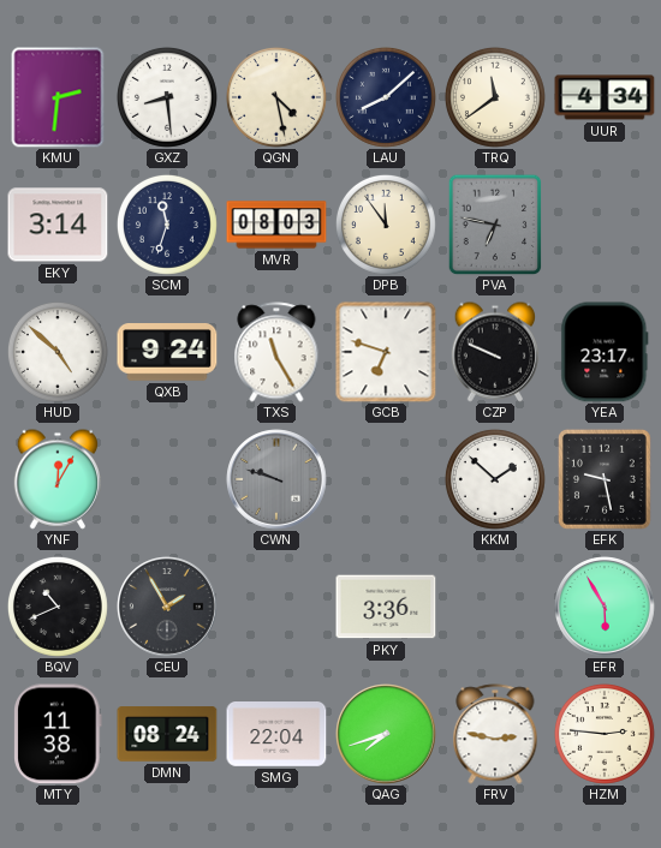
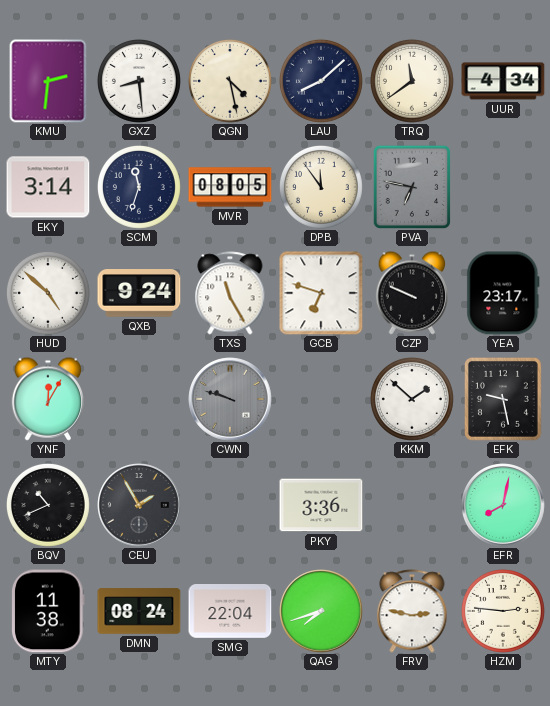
MVR: 08:03 -> 08:05
EFR: 5:55 -> 8:02
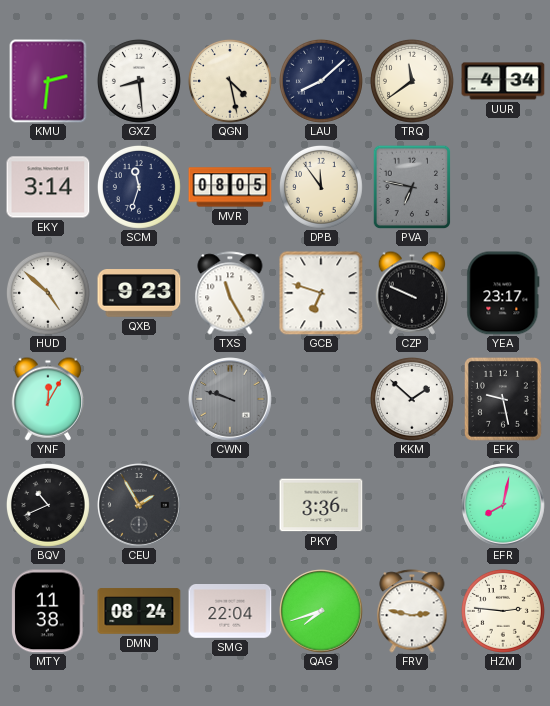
QXB: 9:24 -> 9:23
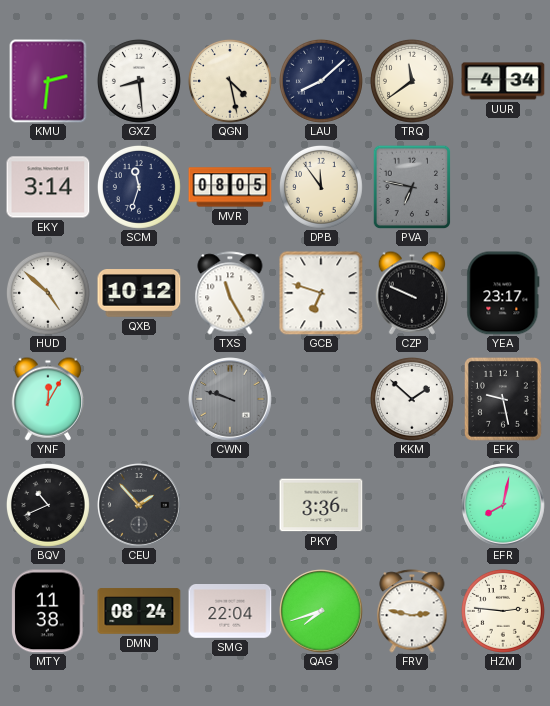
QXB: 9:23 -> 10:12
CEU: 1:55 -> 1:53
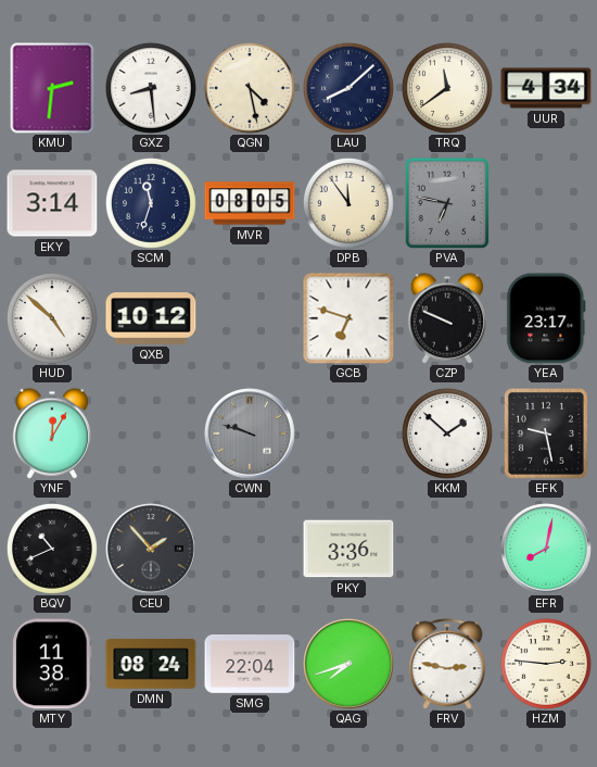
TXS: 11:25 -> none
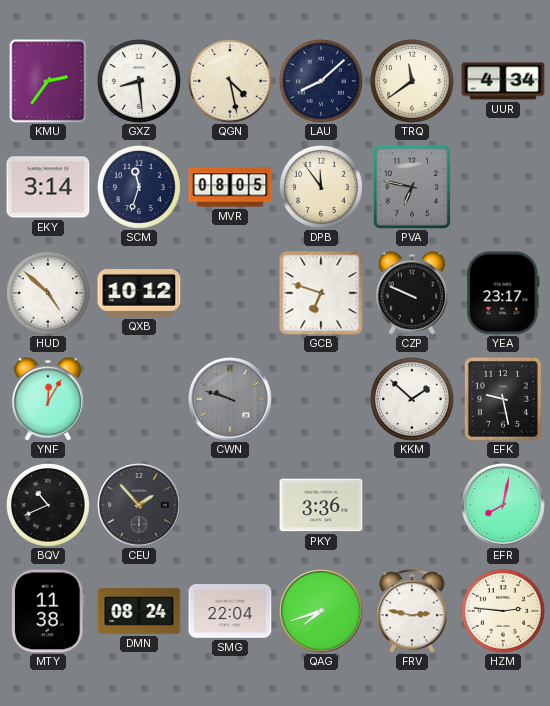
KMU: 2:31 -> 2:36
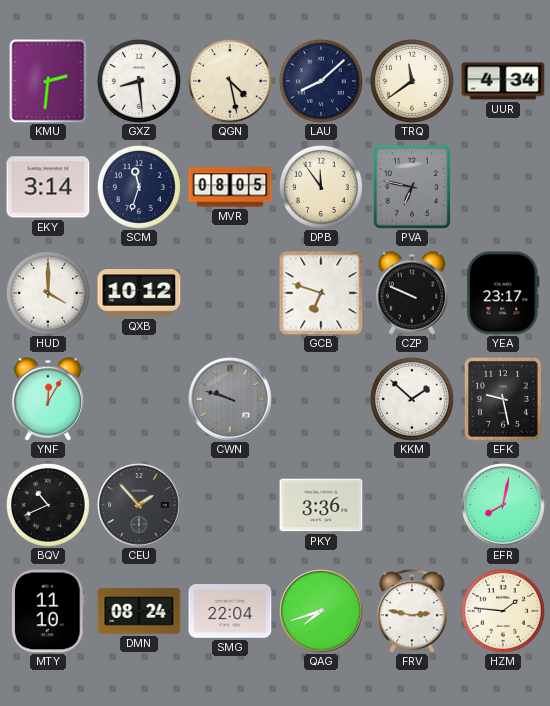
KMU: 2:36 -> 2:31
HUD: 4:52 -> 4:00
MTY: 11:38 -> 11:10
HZM: 2:46 -> 1:46
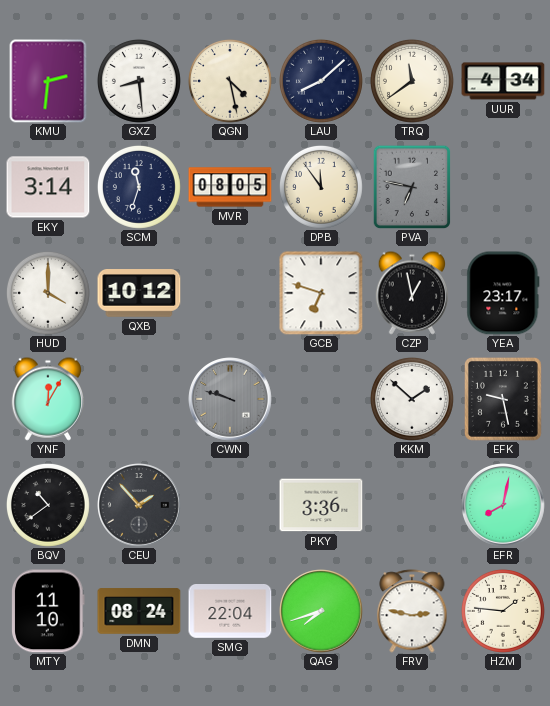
CZP: 9:49 -> 12:58
BQV: 10:41 -> 10:39
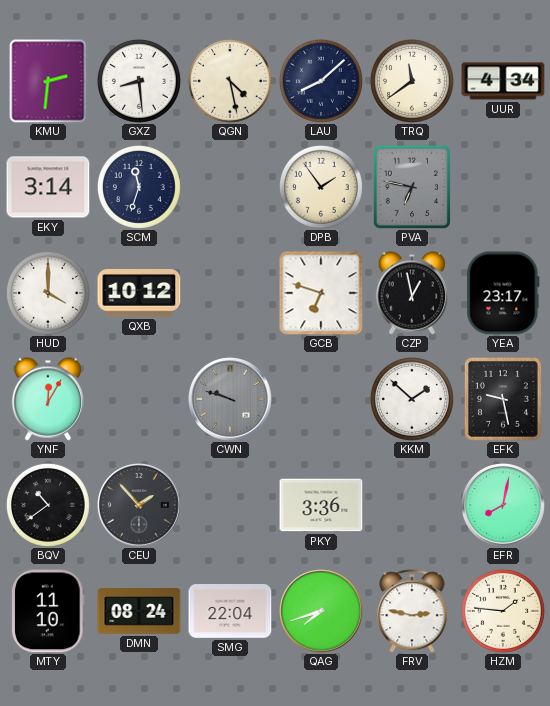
MVR: 08:05 -> none
DPB: 11:54 -> 1:54
